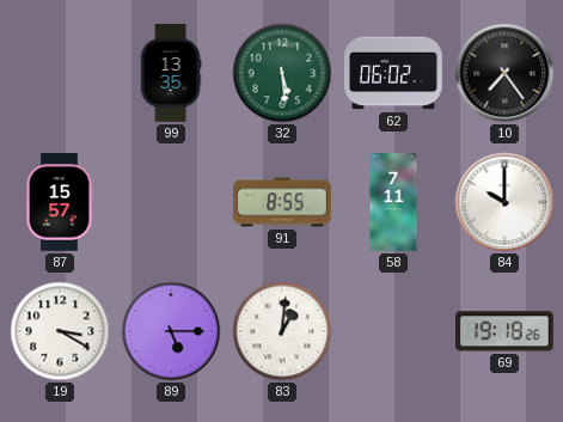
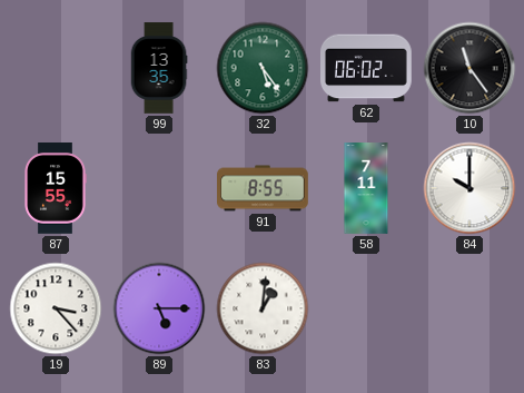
32: 5:29 -> 5:24
10: 7:24 -> 11:24
87: 15:57 -> 15:55
19: 3:20 -> 3:23
69: 19:18 -> none
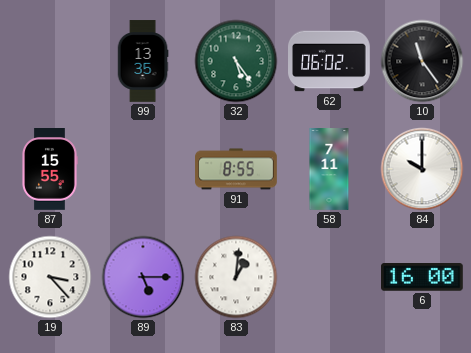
6: none -> 16:00
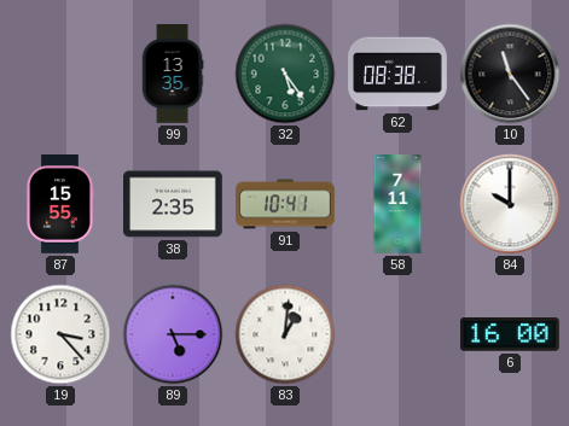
62: 06:02 -> 08:38
38: none -> 2:35
91: 8:55 -> 10:41
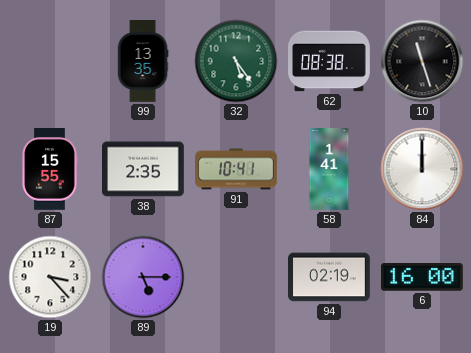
10: 11:24 -> 11:27
58: 7:11 -> 1:41
84: 10:00 -> 12:00
83: 1:01 -> none
94: none -> 02:19
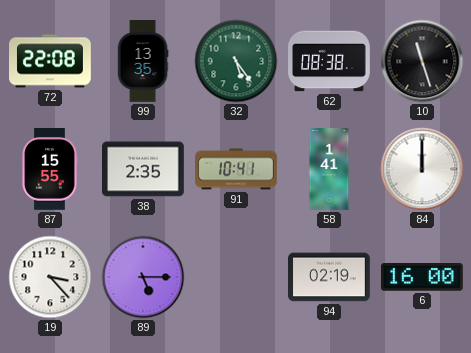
72: none -> 22:08
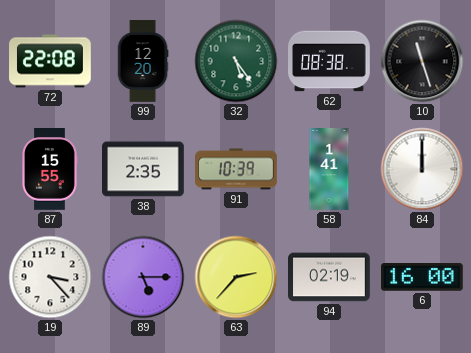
99: 13:35 -> 12:20
91: 10:41 -> 10:39
63: none -> 2:37
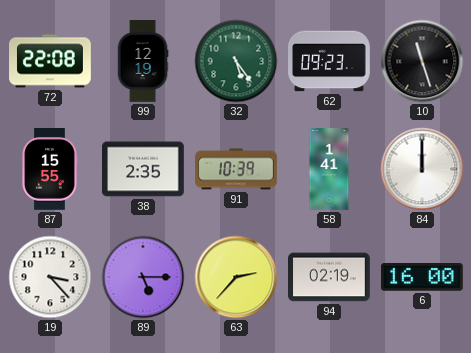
99: 12:20 -> 12:19
62: 08:38 -> 09:23
